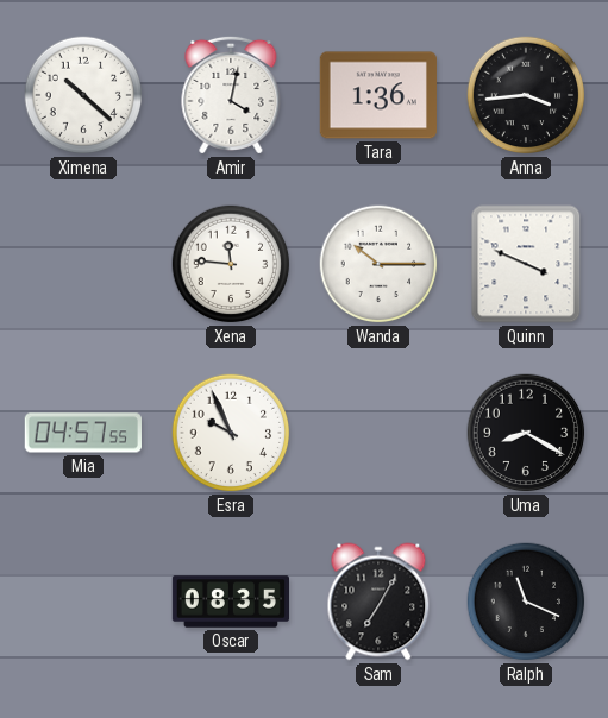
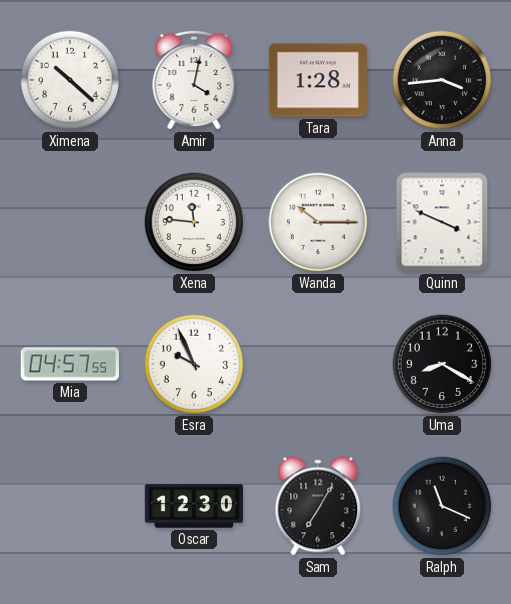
Tara: 1:36 -> 1:28
Oscar: 08:35 -> 12:30
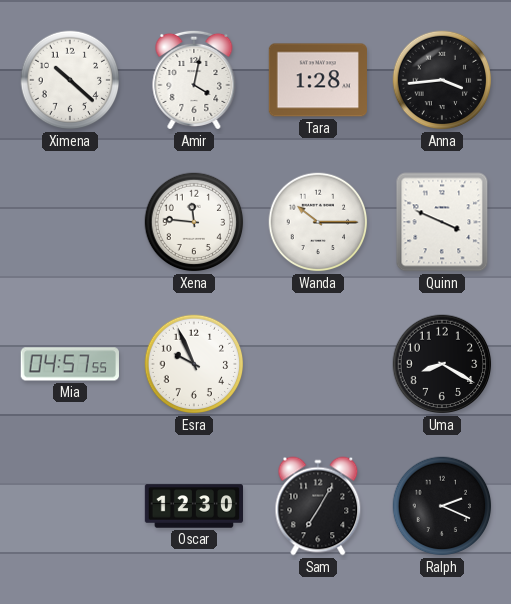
Ralph: 11:19 -> 2:19
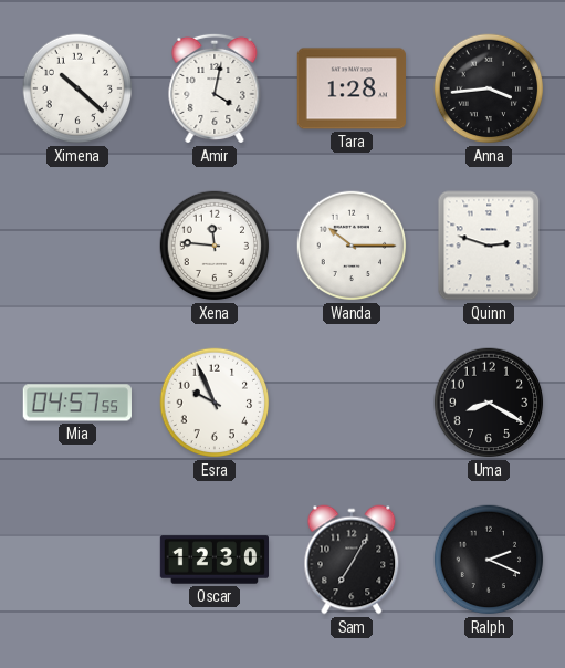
Quinn: 3:49 -> 2:48
